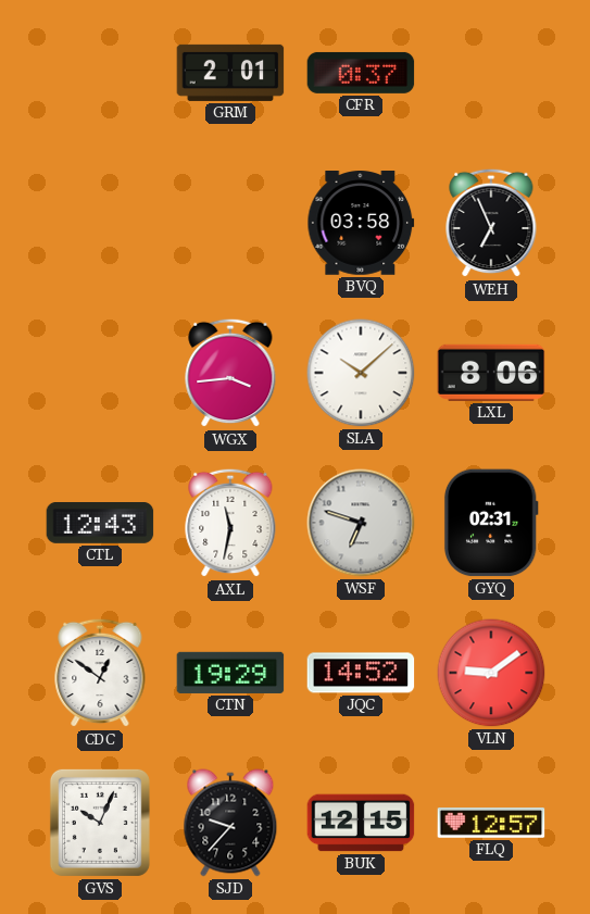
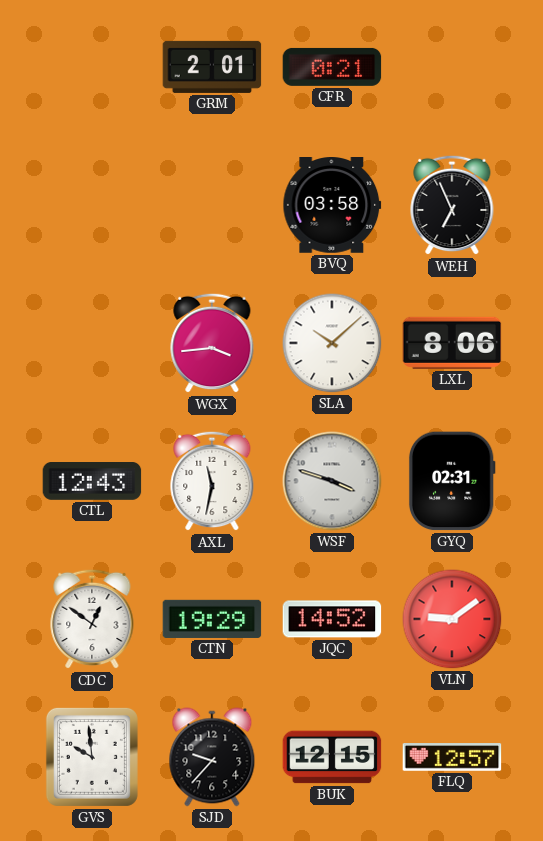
CFR: 0:37 -> 0:21
WSF: 6:48 -> 3:48
GVS: 10:04 -> 9:59
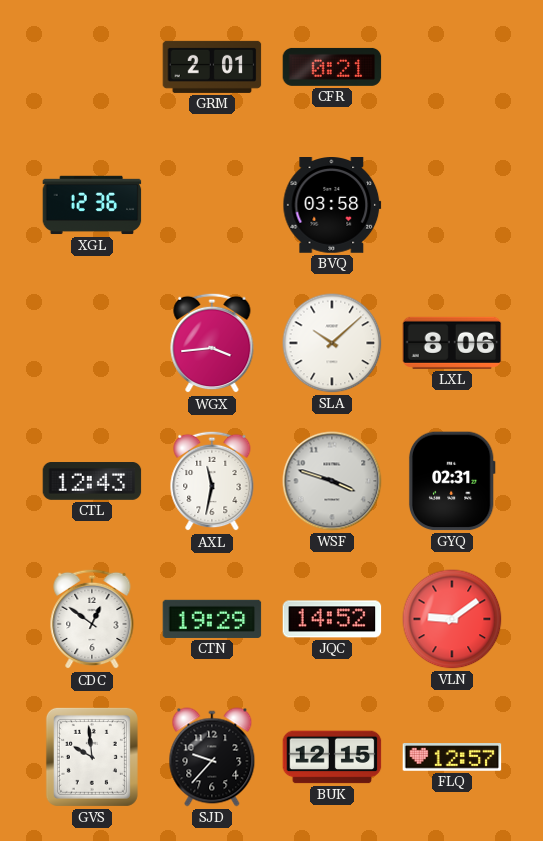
XGL: none -> 12:36
WEH: 6:56 -> none
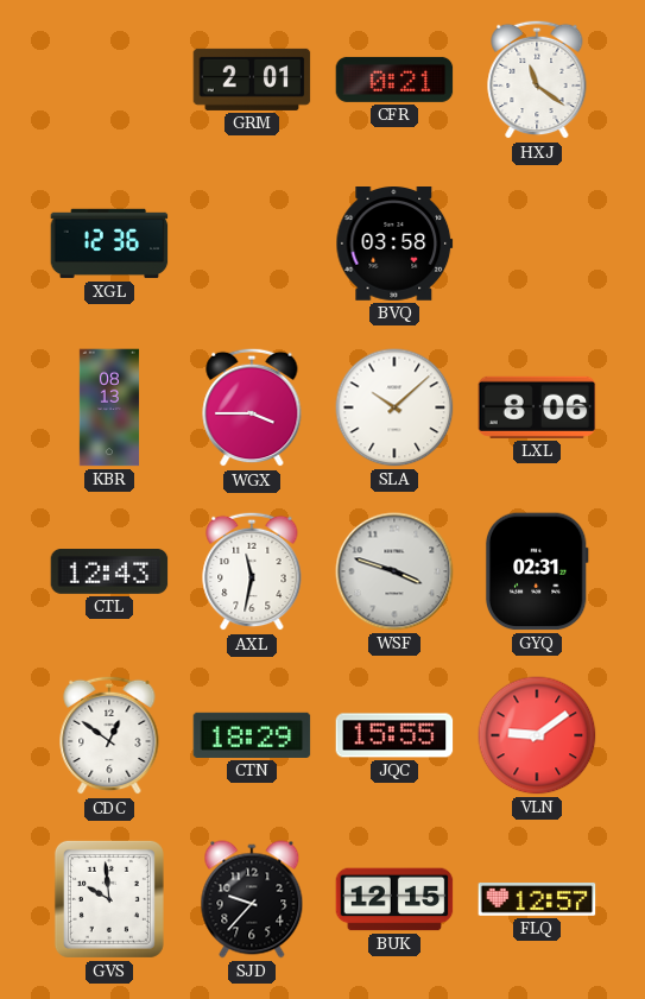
HXJ: none -> 11:21
KBR: none -> 08:13
WGX: 3:44 -> 3:45
CTN: 19:29 -> 18:29
JQC: 14:52 -> 15:55
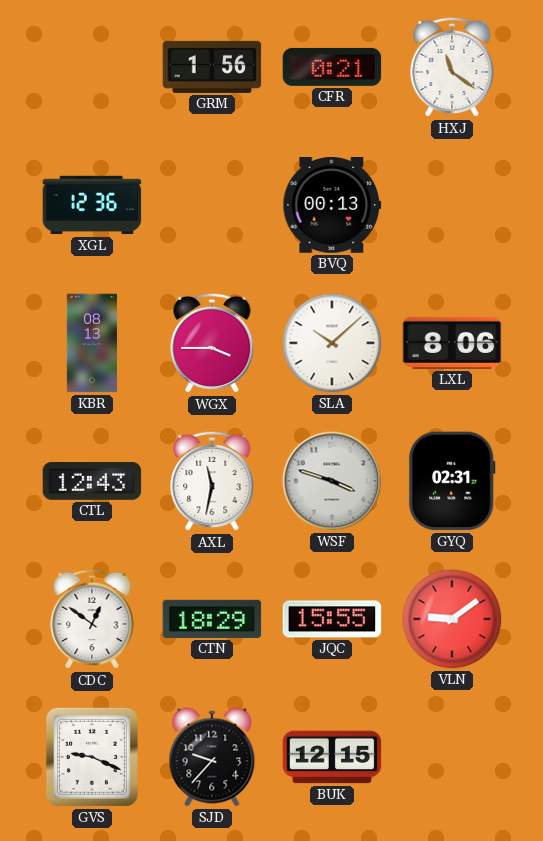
GRM: 2:01 -> 1:56
BVQ: 03:58 -> 00:13
GVS: 9:59 -> 9:19
FLQ: 12:57 -> none
